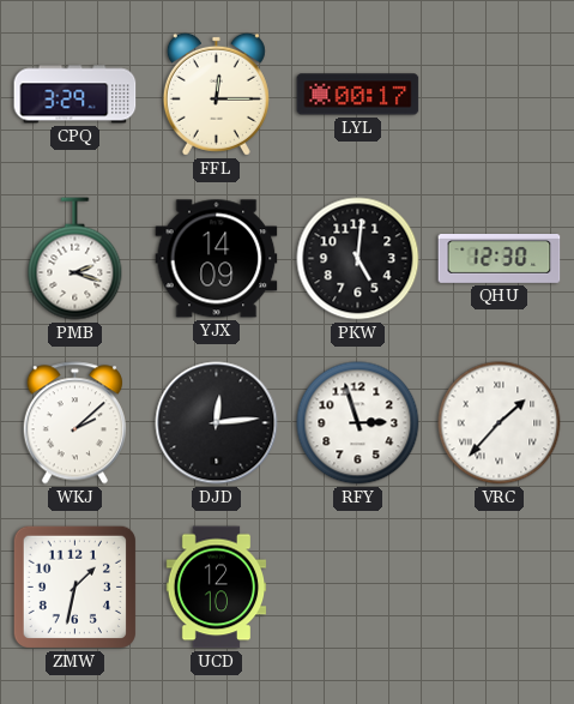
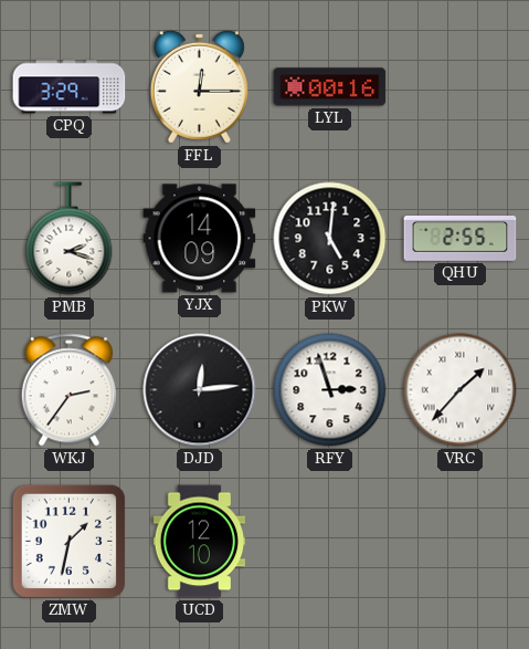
LYL: 00:17 -> 00:16
QHU: 12:30 -> 2:55
WKJ: 2:08 -> 2:36
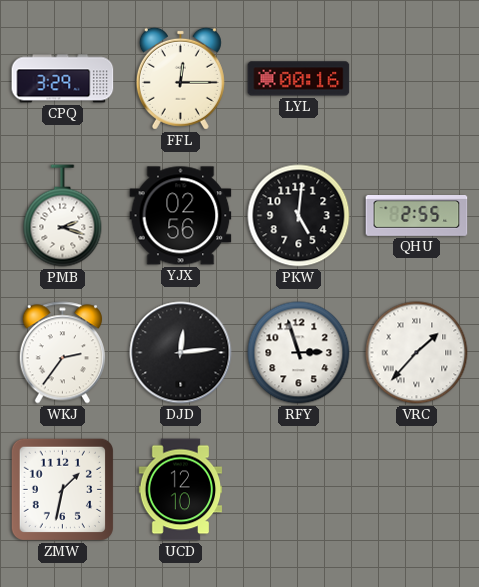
YJX: 14:09 -> 02:56
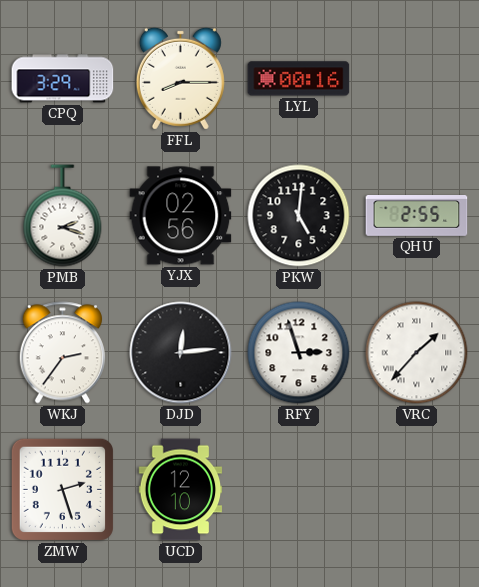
FFL: 12:15 -> 8:15
ZMW: 1:32 -> 2:27
